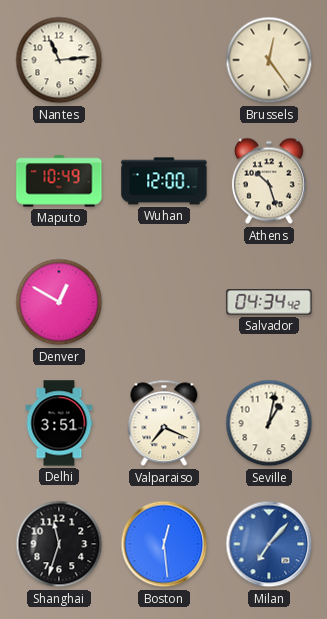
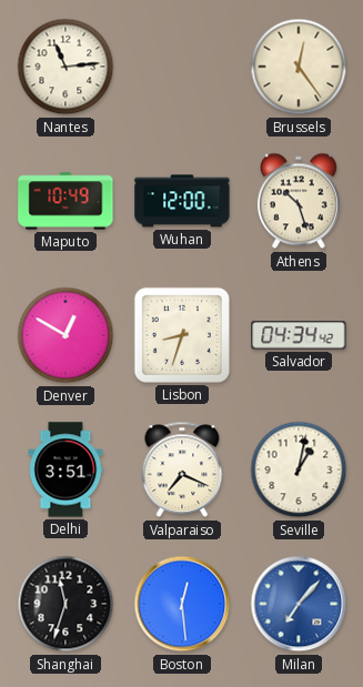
Lisbon: none -> 8:33
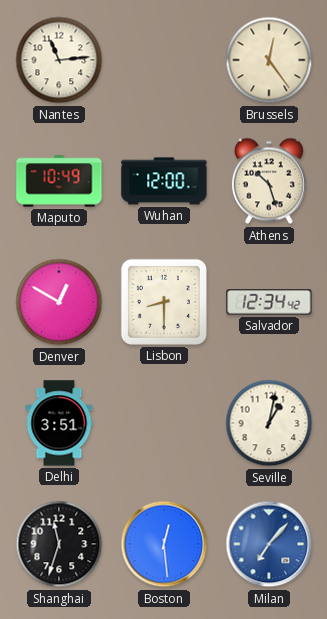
Lisbon: 8:33 -> 8:30
Salvador: 04:34 -> 12:34
Valparaiso: 7:19 -> none
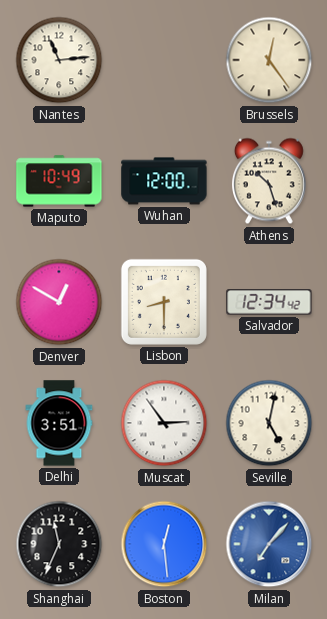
Muscat: none -> 2:54
Seville: 1:02 -> 5:02
Shanghai: 11:33 -> 11:34
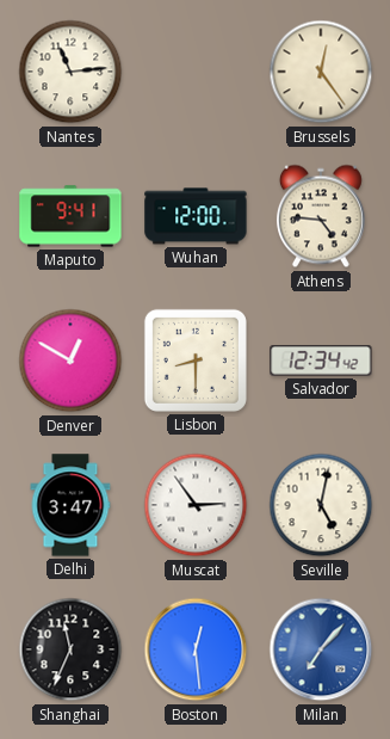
Maputo: 10:49 -> 9:41
Athens: 10:27 -> 4:46
Delhi: 3:51 -> 3:47
